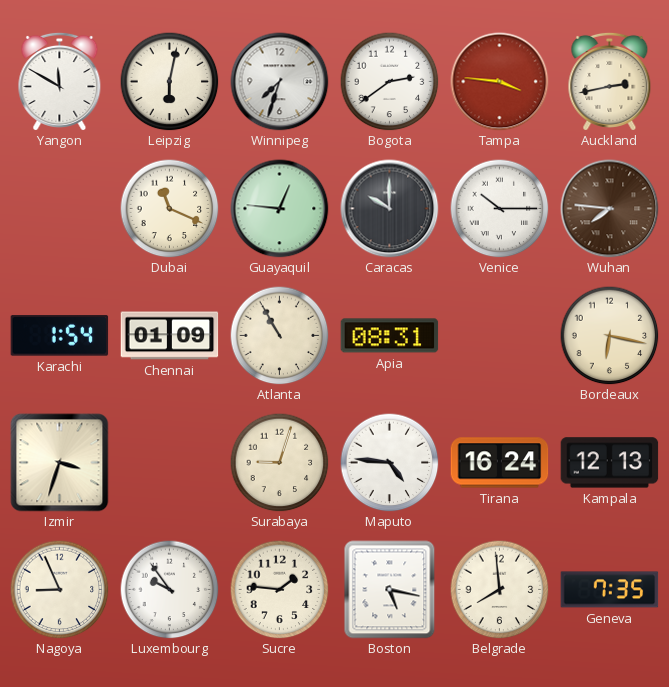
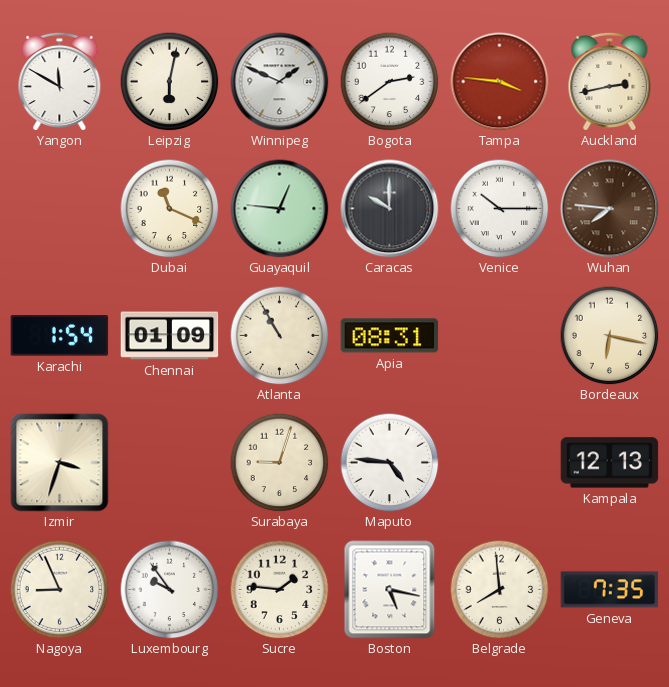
Winnipeg: 7:33 -> 1:49
Tirana: 16:24 -> none
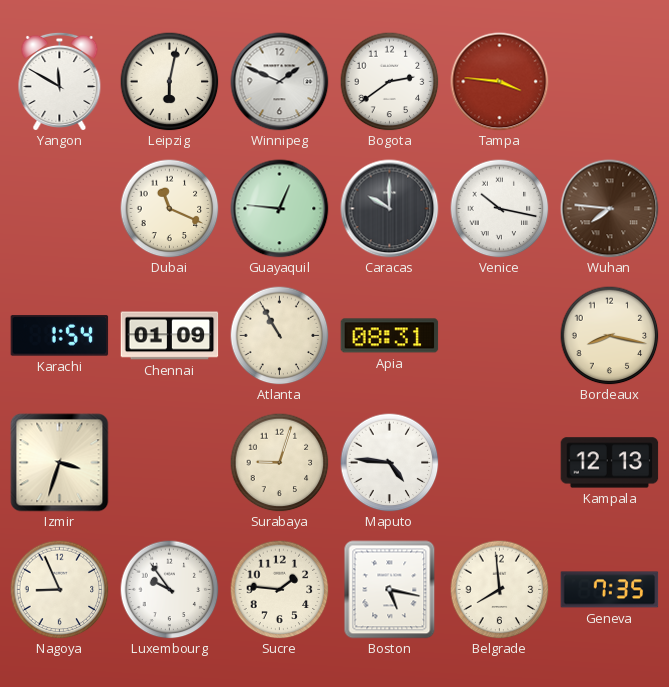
Auckland: 2:43 -> none
Venice: 10:15 -> 10:17
Bordeaux: 6:17 -> 8:17
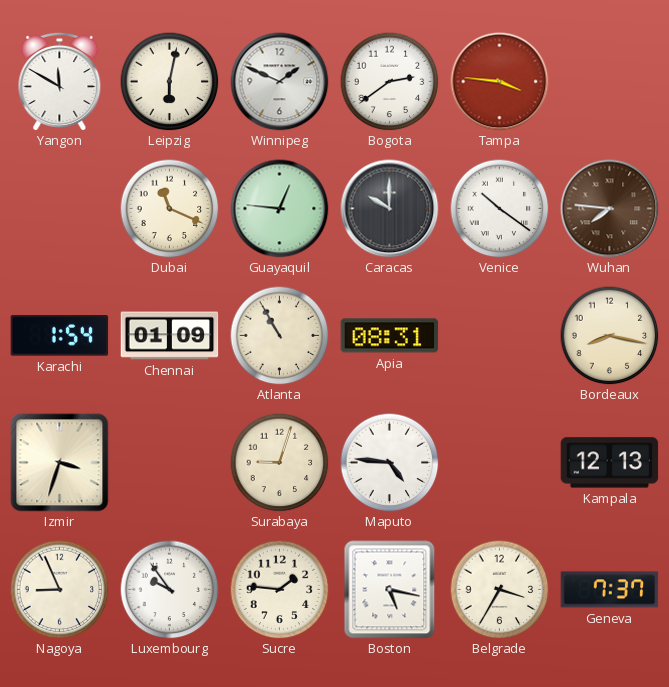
Venice: 10:17 -> 10:21
Belgrade: 7:59 -> 3:35
Geneva: 7:35 -> 7:37
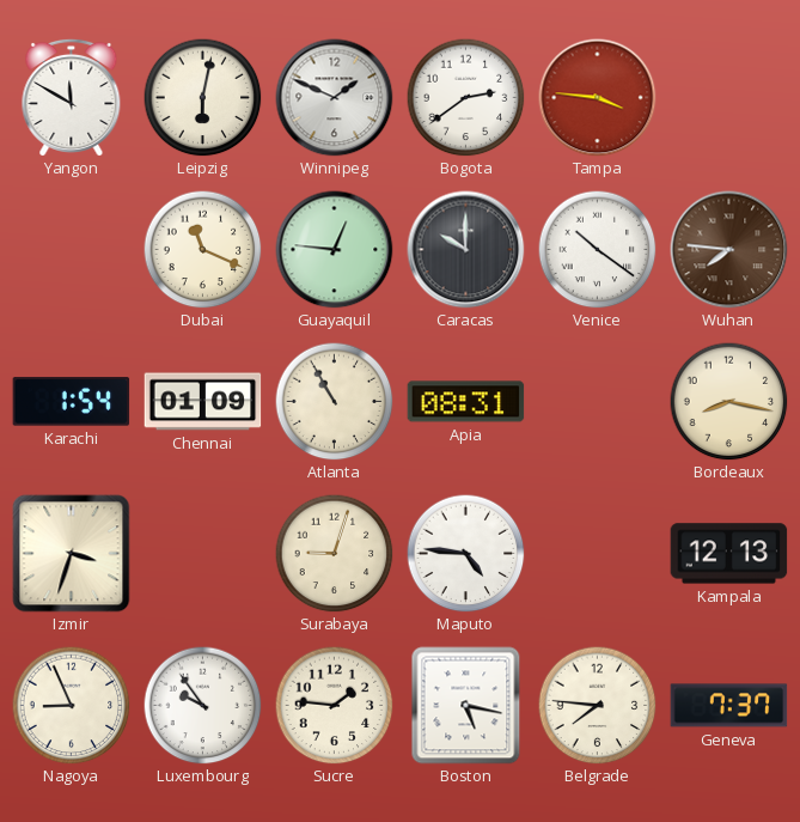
Belgrade: 3:35 -> 7:46
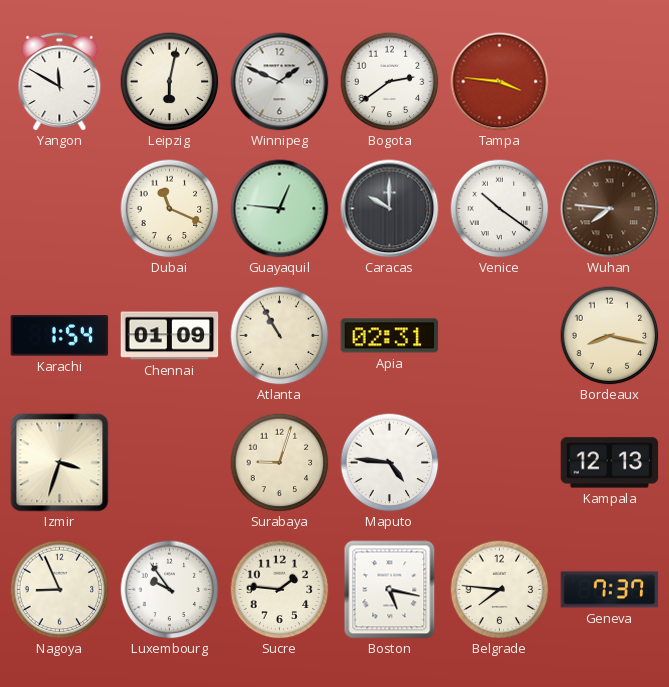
Apia: 08:31 -> 02:31
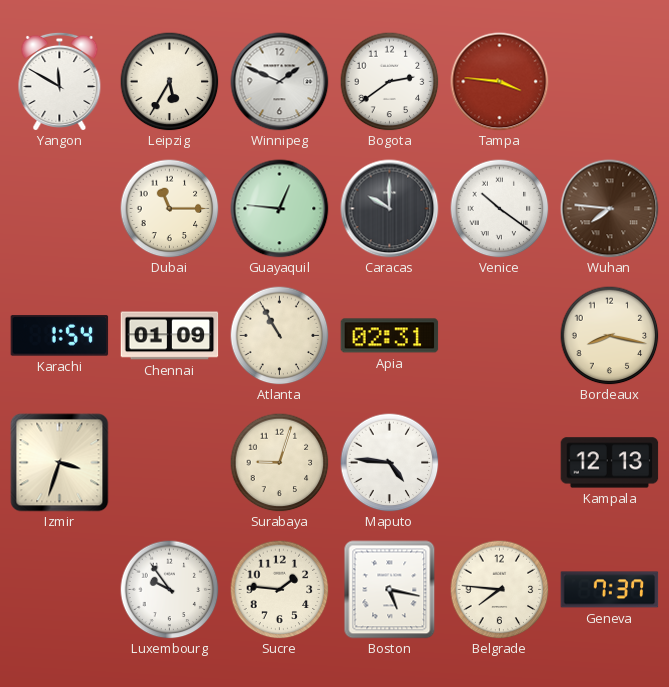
Leipzig: 6:02 -> 5:35
Dubai: 11:19 -> 11:15
Nagoya: 8:56 -> none
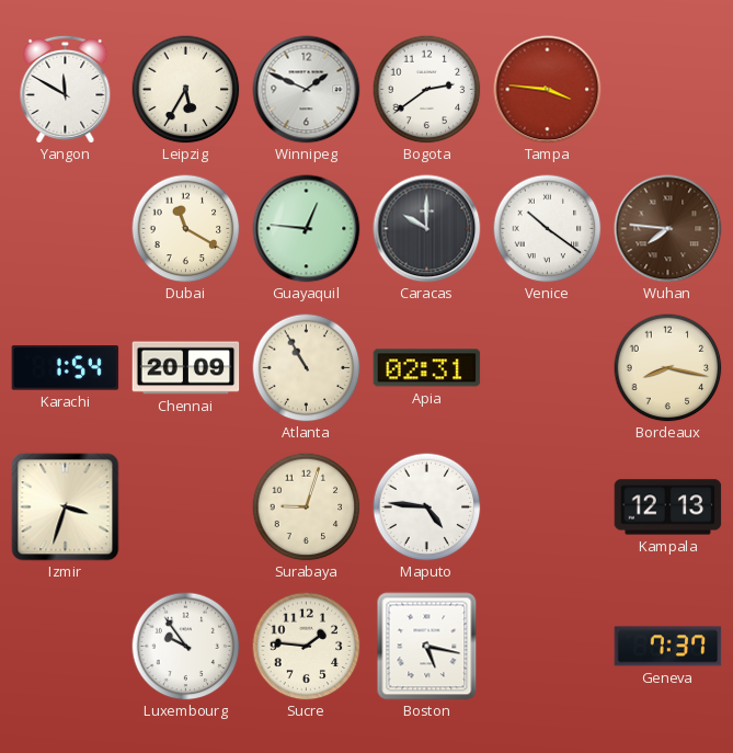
Dubai: 11:15 -> 11:20
Chennai: 01:09 -> 20:09
Belgrade: 7:46 -> none
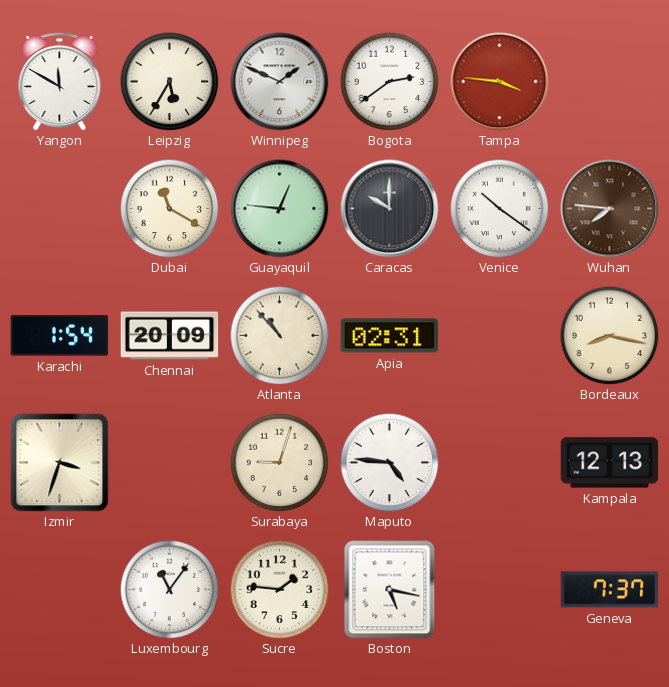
Atlanta: 10:55 -> 10:53
Luxembourg: 9:54 -> 11:06
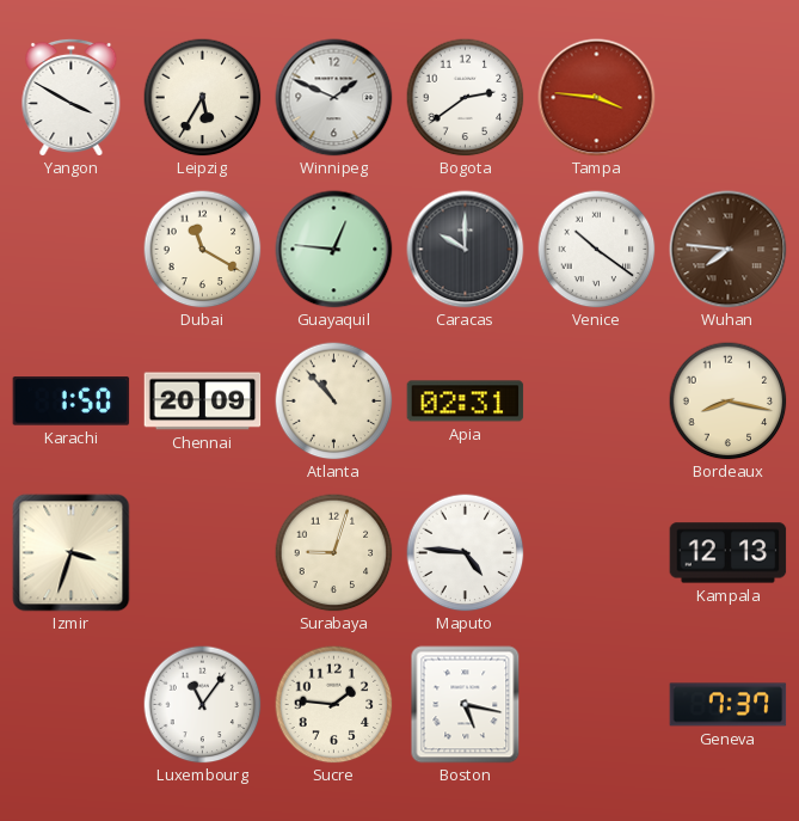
Yangon: 11:50 -> 3:50
Karachi: 1:54 -> 1:50
